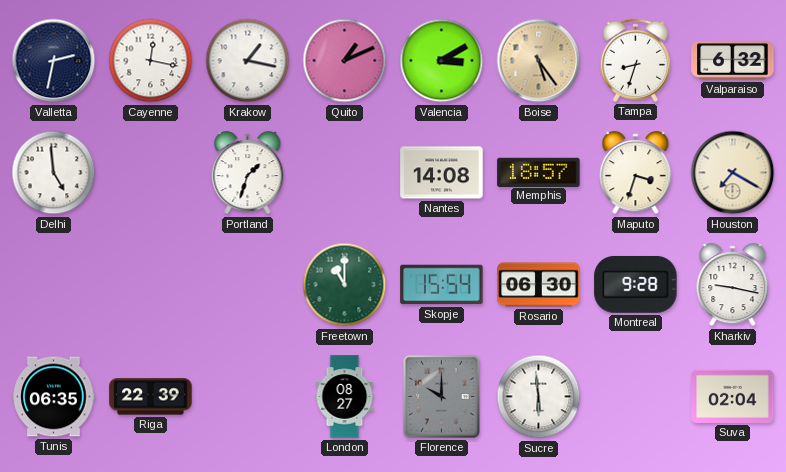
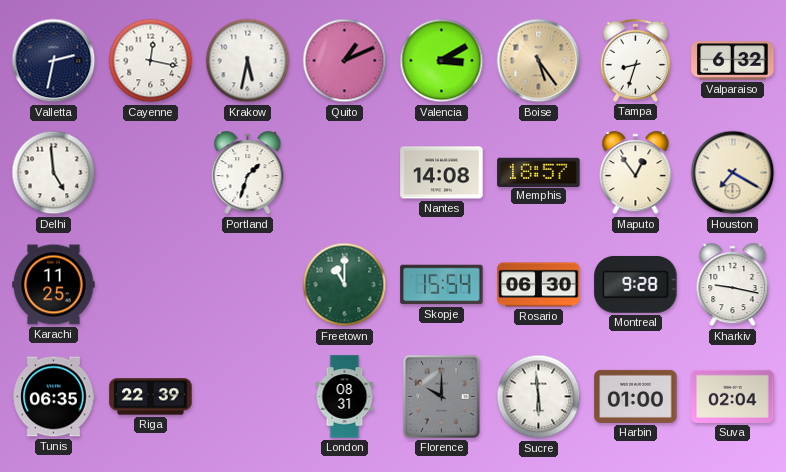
Krakow: 1:17 -> 5:32
Maputo: 3:33 -> 12:54
Karachi: none -> 11:25
London: 08:27 -> 08:31
Harbin: none -> 01:00
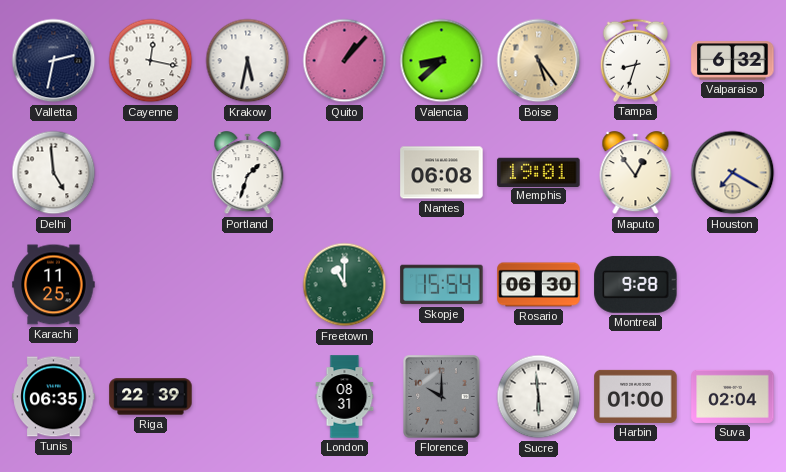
Quito: 1:11 -> 1:07
Valencia: 3:10 -> 8:38
Nantes: 14:08 -> 06:08
Memphis: 18:57 -> 19:01
Kharkiv: 9:17 -> none
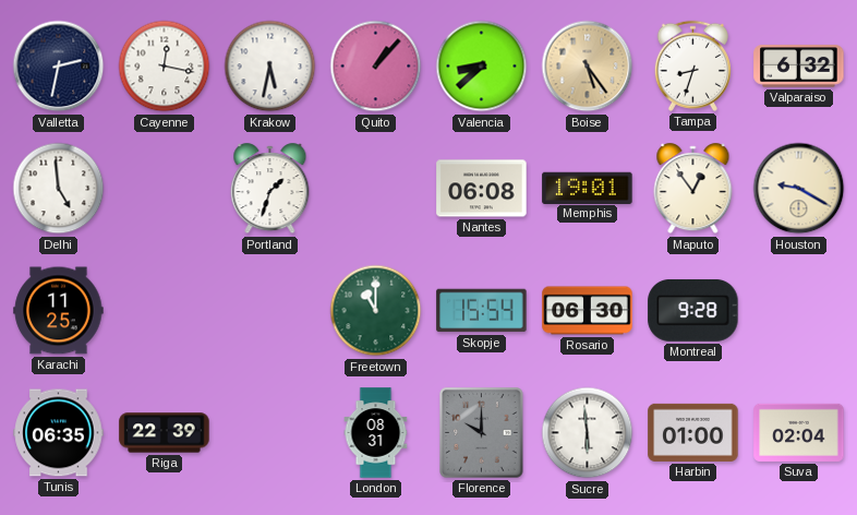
Houston: 7:20 -> 9:20
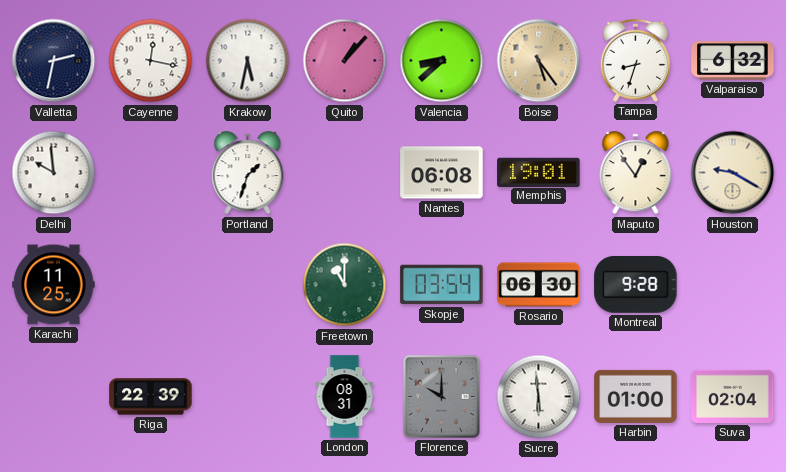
Delhi: 4:59 -> 9:59
Skopje: 15:54 -> 03:54
Tunis: 06:35 -> none
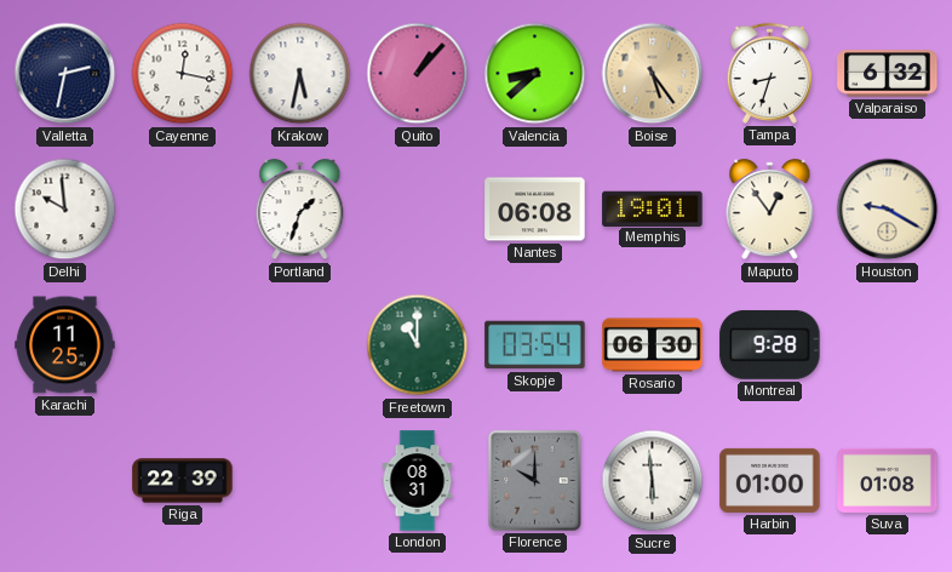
Suva: 02:04 -> 01:08
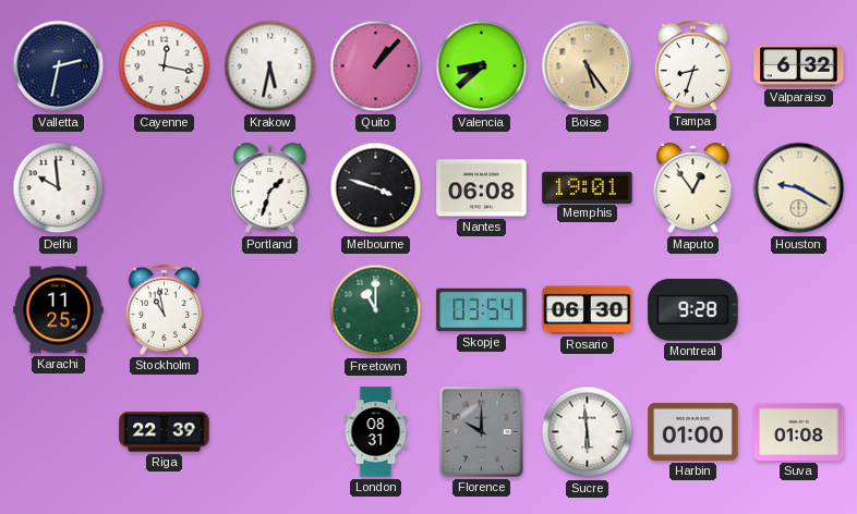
Melbourne: none -> 3:48
Stockholm: none -> 10:58
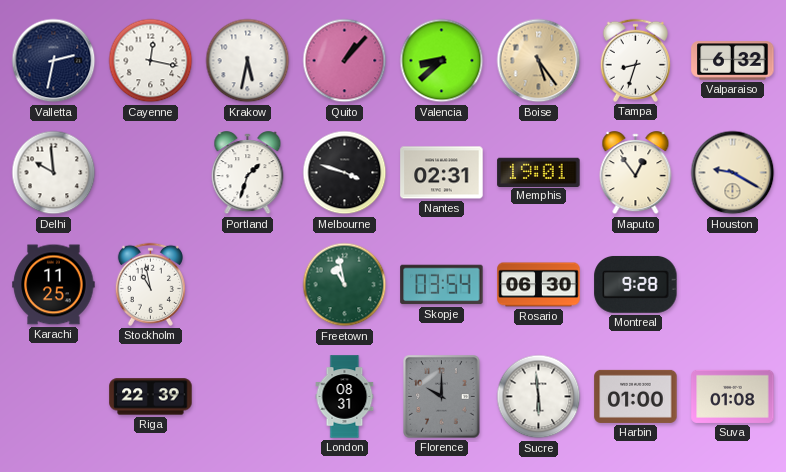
Nantes: 06:08 -> 02:31
Freetown: 11:00 -> 10:58
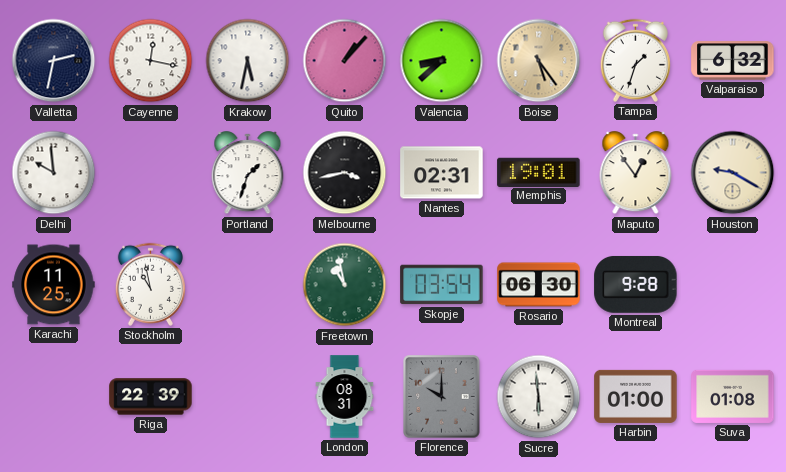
Tampa: 8:33 -> 1:33
Melbourne: 3:48 -> 3:43
